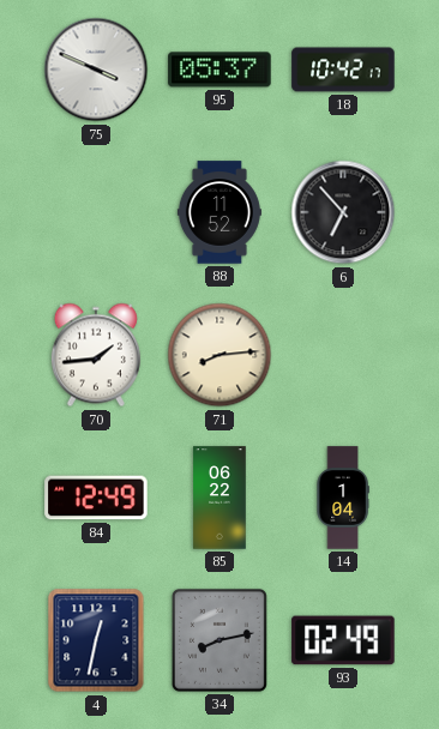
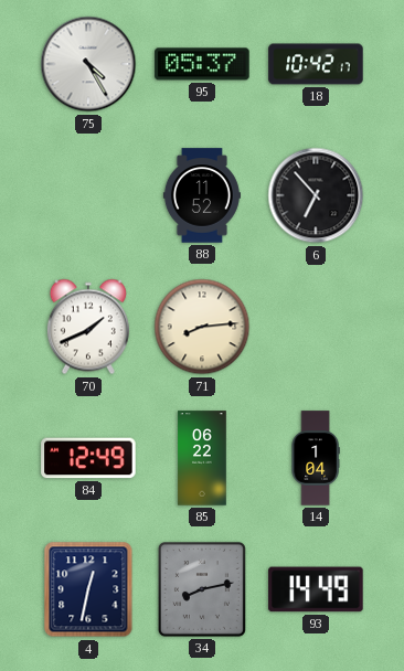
75: 3:49 -> 4:25
70: 1:44 -> 1:41
93: 02:49 -> 14:49
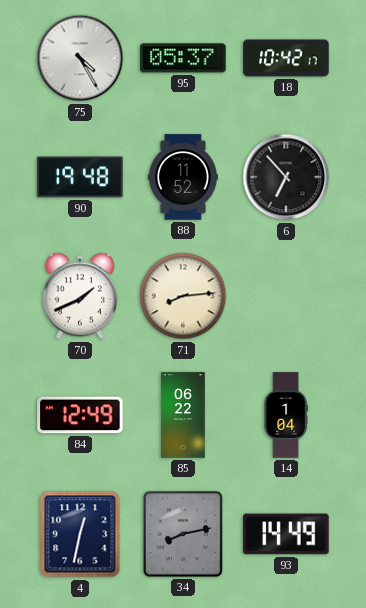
90: none -> 19:48
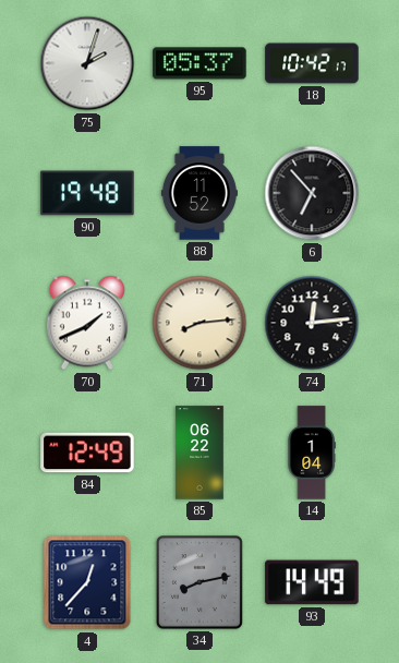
75: 4:25 -> 2:03
74: none -> 12:14
4: 12:32 -> 12:37
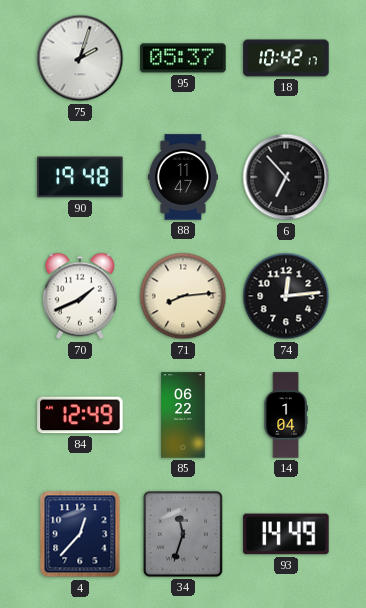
88: 11:52 -> 11:47
34: 8:13 -> 11:33
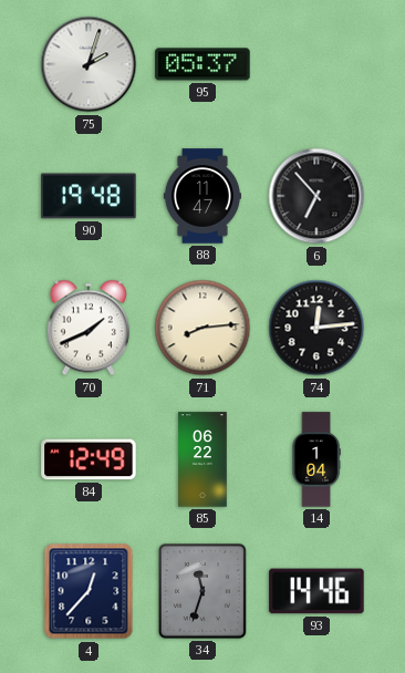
18: 10:42 -> none
93: 14:49 -> 14:46
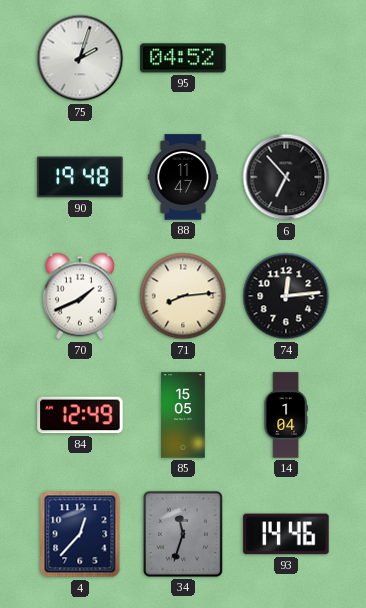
95: 05:37 -> 04:52
85: 06:22 -> 15:05
